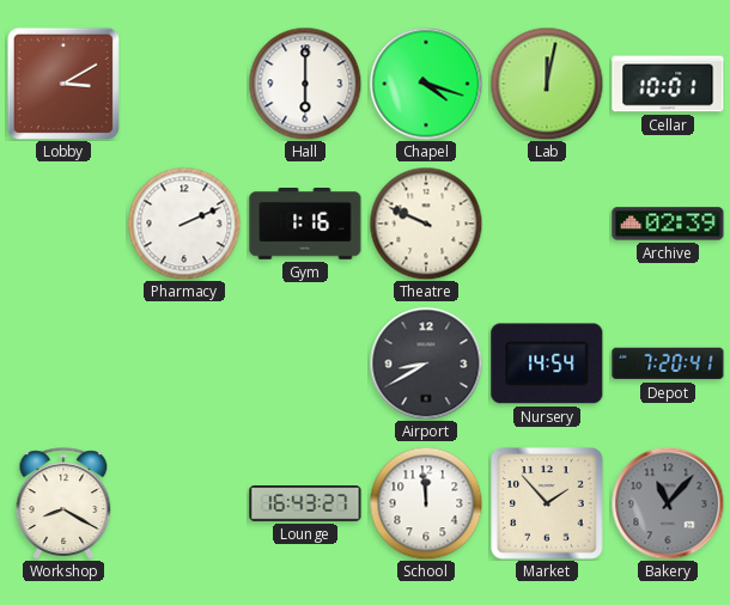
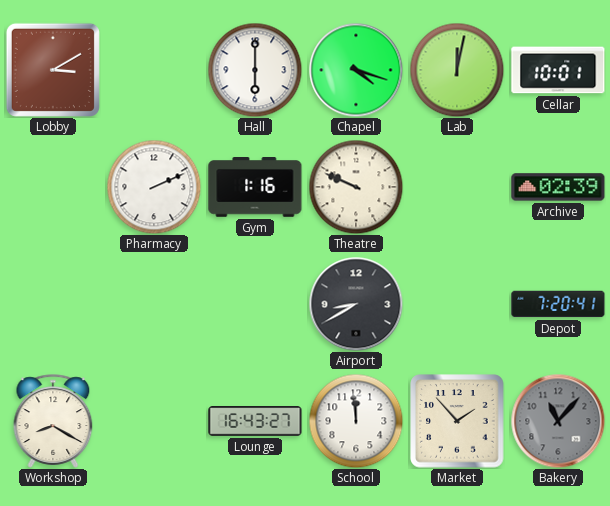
Nursery: 14:54 -> none
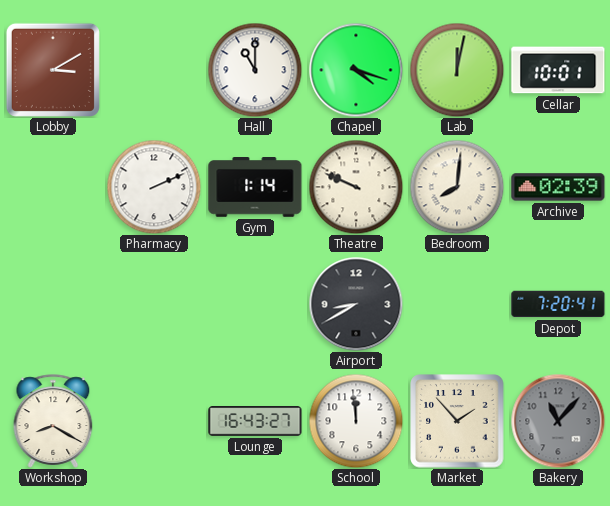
Hall: 6:00 -> 11:00
Gym: 1:16 -> 1:14
Bedroom: none -> 8:01
